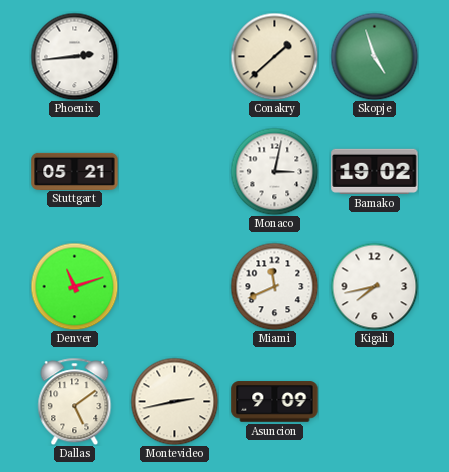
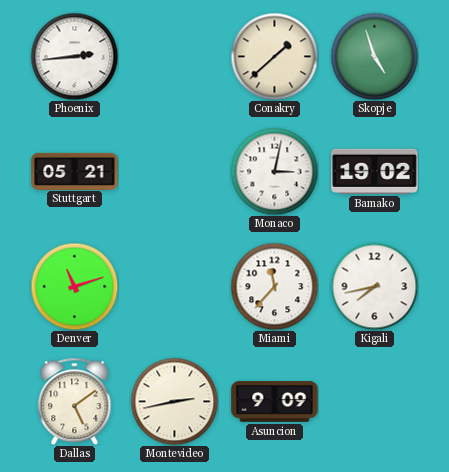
Miami: 11:41 -> 11:37
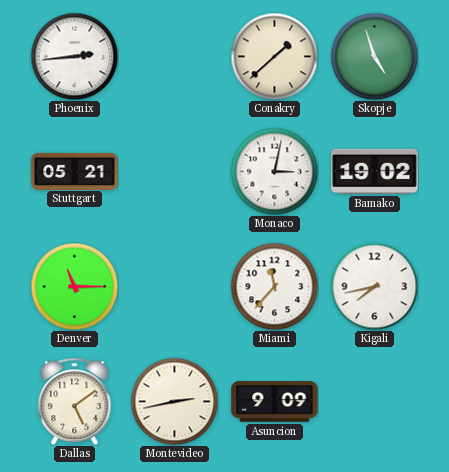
Denver: 11:12 -> 11:15
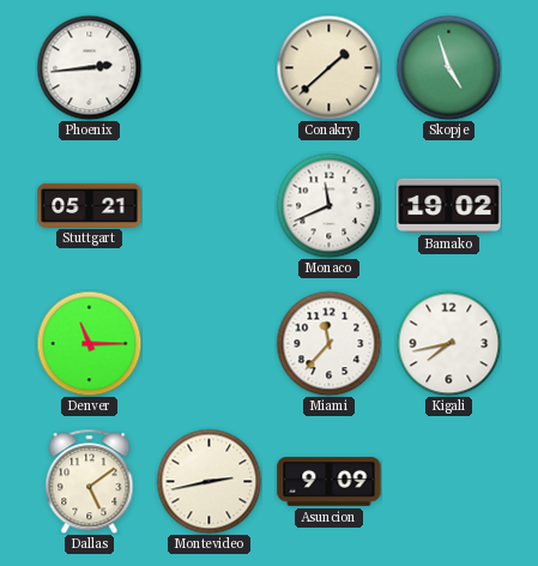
Monaco: 3:02 -> 11:41
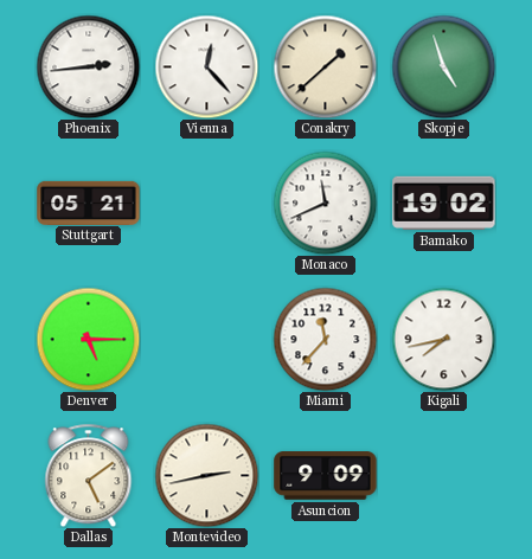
Vienna: none -> 12:23
Denver: 11:15 -> 5:15
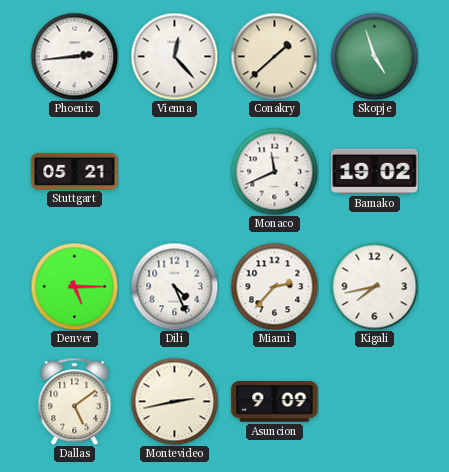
Dili: none -> 4:26
Miami: 11:37 -> 2:37
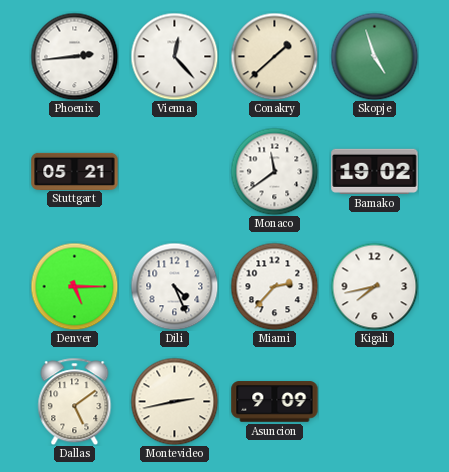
Monaco: 11:41 -> 11:39
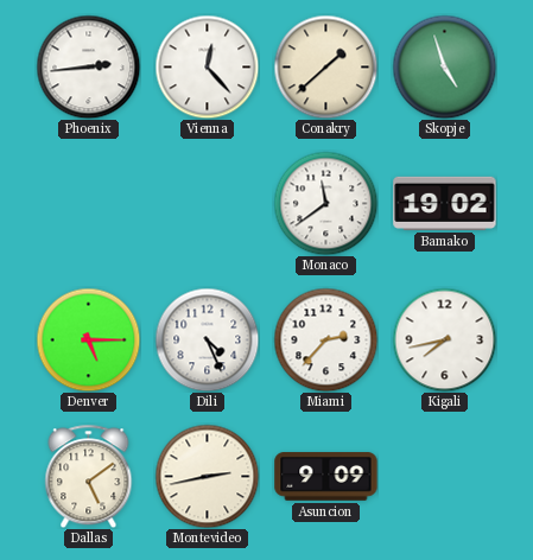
Stuttgart: 05:21 -> none
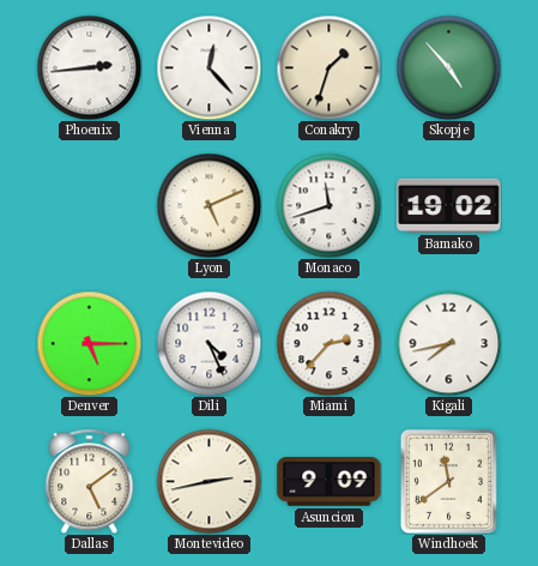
Conakry: 1:38 -> 1:33
Skopje: 4:57 -> 4:53
Lyon: none -> 5:11
Monaco: 11:39 -> 11:42
Windhoek: none -> 11:39
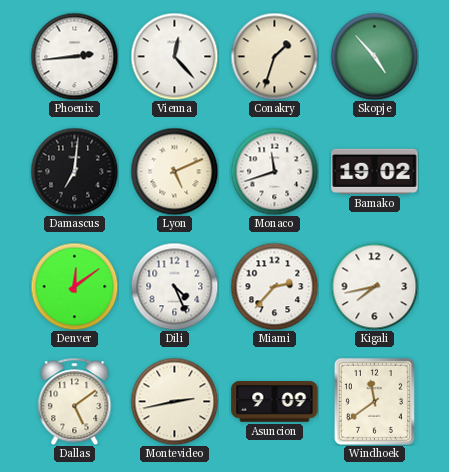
Damascus: none -> 7:01
Denver: 5:15 -> 12:09
